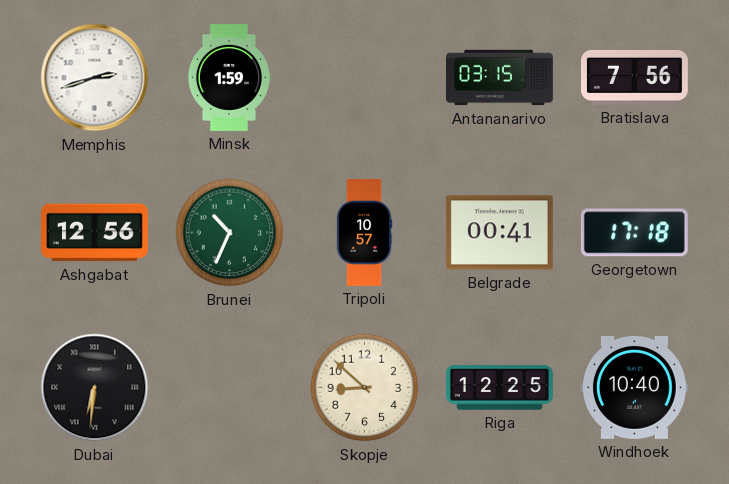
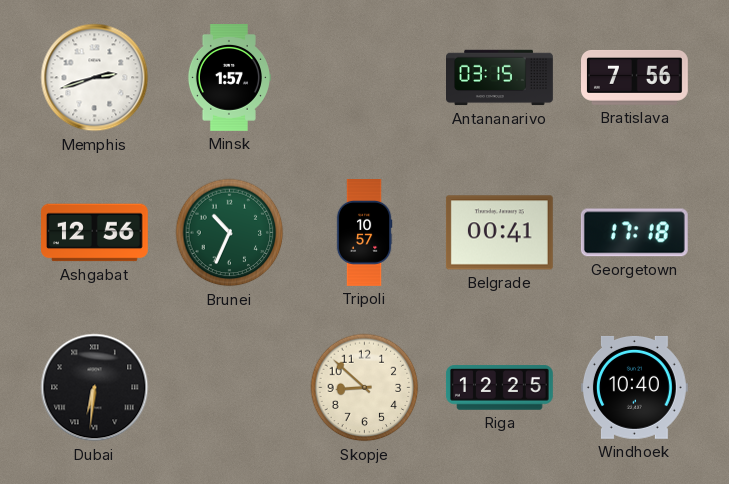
Minsk: 1:59 -> 1:57
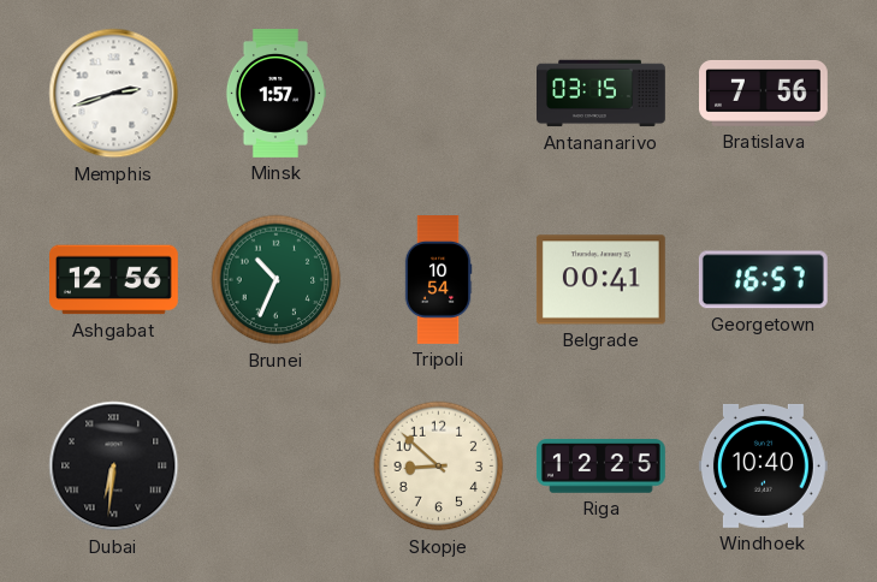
Tripoli: 10:57 -> 10:54
Georgetown: 17:18 -> 16:57
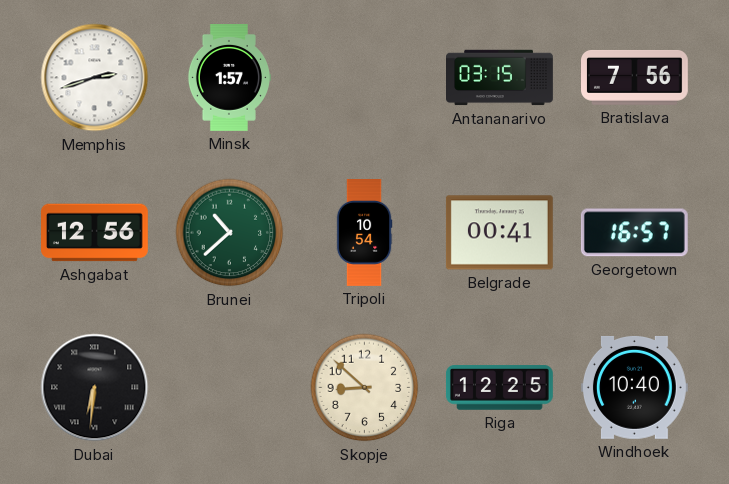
Brunei: 10:34 -> 10:38
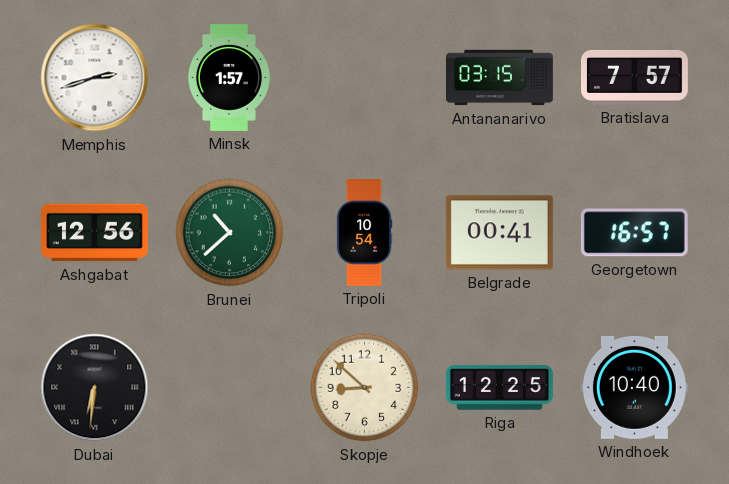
Bratislava: 7:56 -> 7:57
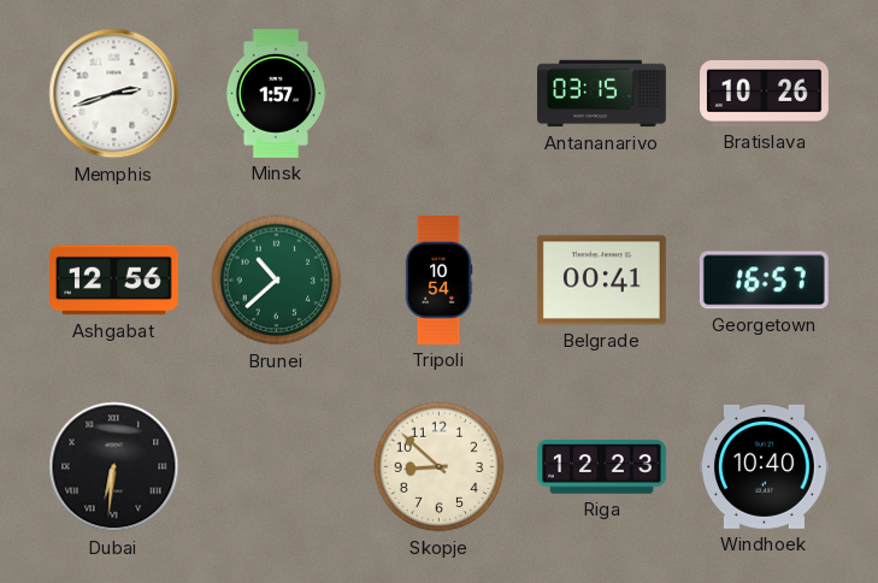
Bratislava: 7:57 -> 10:26
Riga: 12:25 -> 12:23
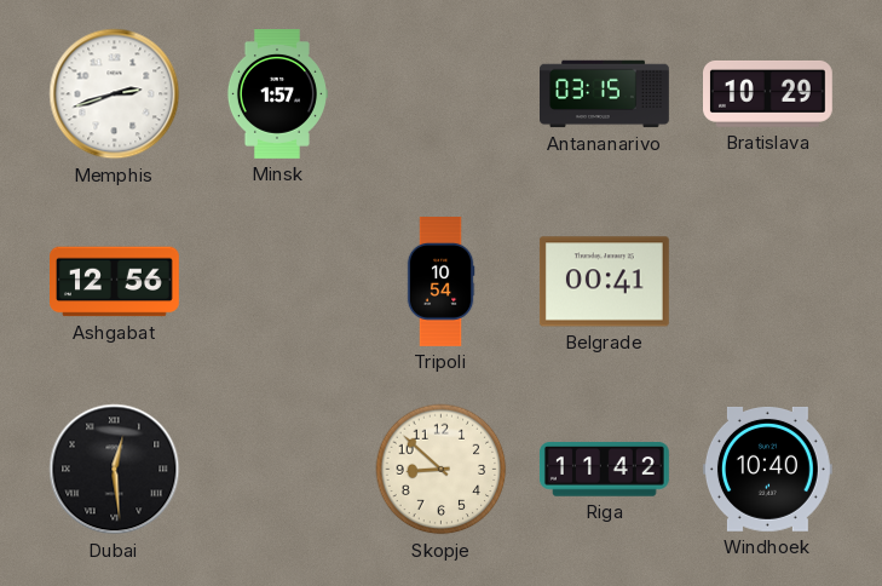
Bratislava: 10:26 -> 10:29
Brunei: 10:38 -> none
Georgetown: 16:57 -> none
Dubai: 6:31 -> 12:29
Riga: 12:23 -> 11:42
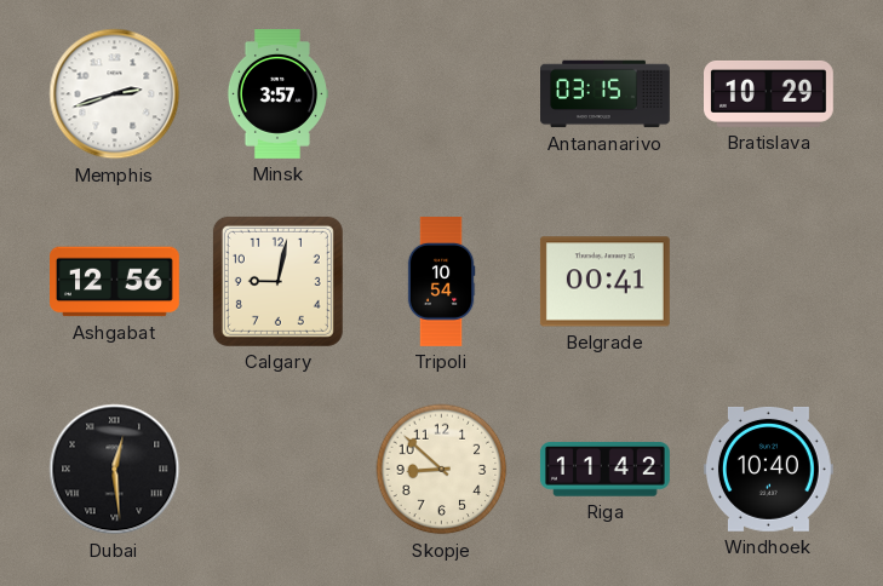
Minsk: 1:57 -> 3:57
Calgary: none -> 9:02
